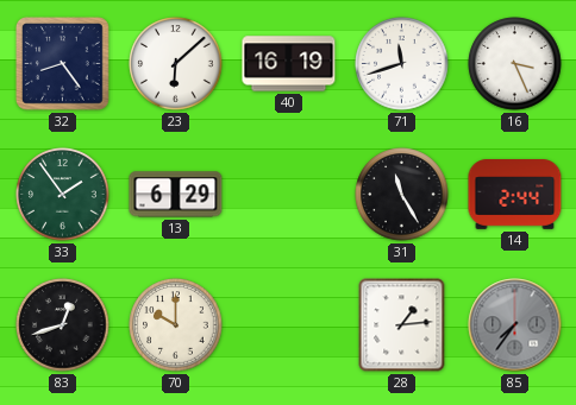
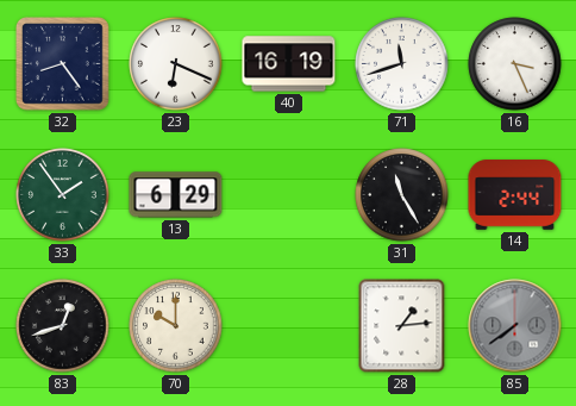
23: 6:08 -> 6:19
85: 7:36 -> 7:39
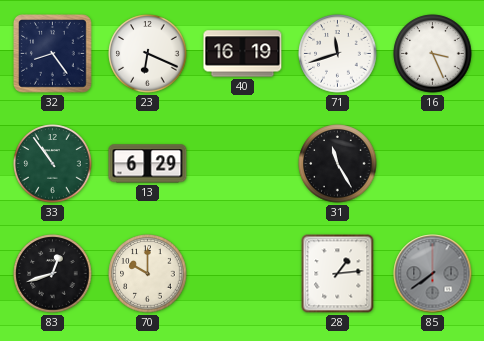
33: 1:54 -> 10:54
14: 2:44 -> none
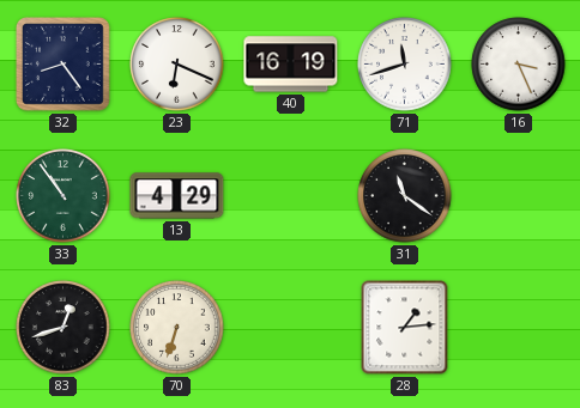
13: 6:29 -> 4:29
31: 11:25 -> 11:21
70: 10:00 -> 6:33
85: 7:39 -> none
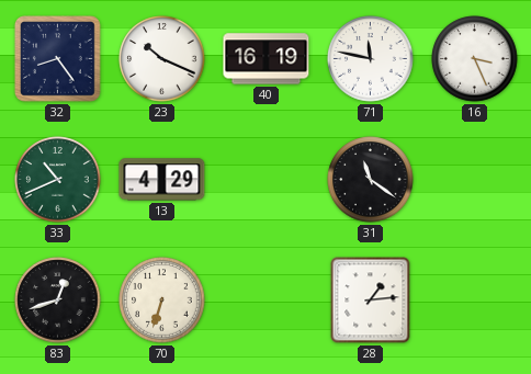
23: 6:19 -> 10:19
71: 11:42 -> 11:47
33: 10:54 -> 10:41
